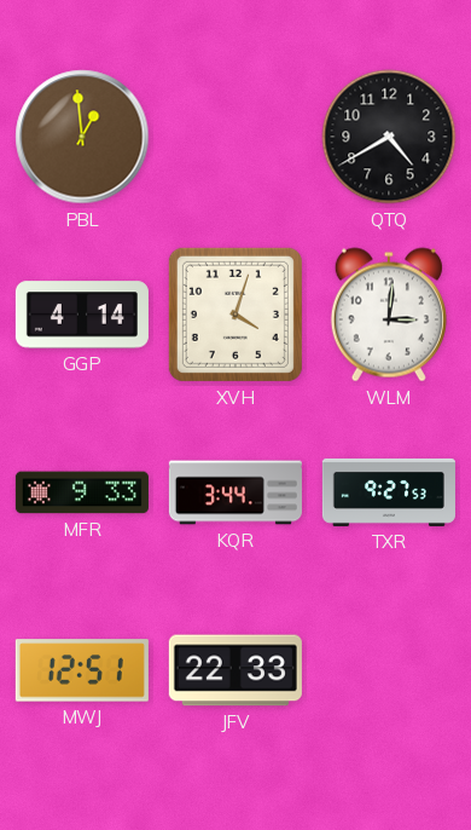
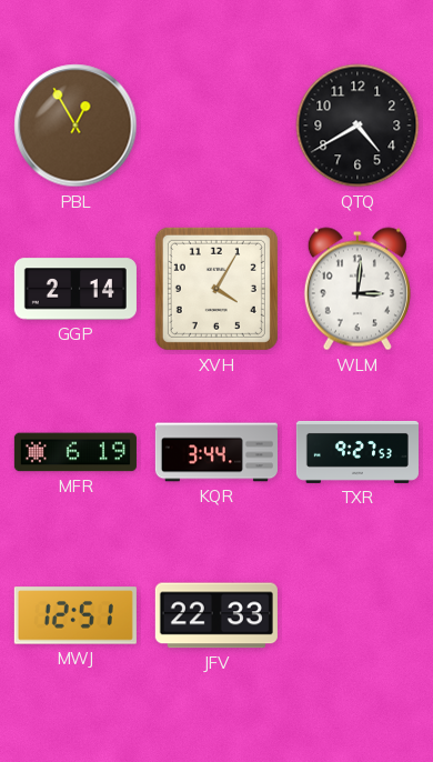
PBL: 12:59 -> 12:55
GGP: 4:14 -> 2:14
XVH: 4:03 -> 4:05
MFR: 9:33 -> 6:19
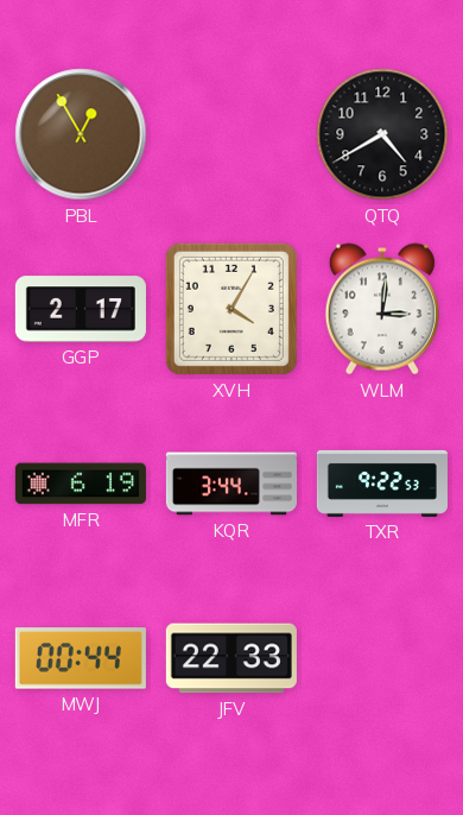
GGP: 2:14 -> 2:17
TXR: 9:27 -> 9:22
MWJ: 12:51 -> 00:44
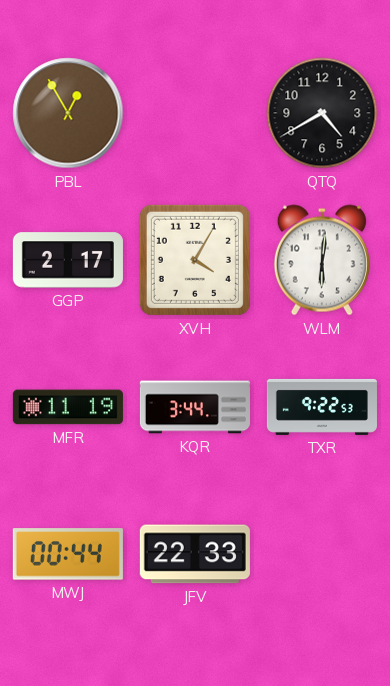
WLM: 3:01 -> 6:01
MFR: 6:19 -> 11:19
